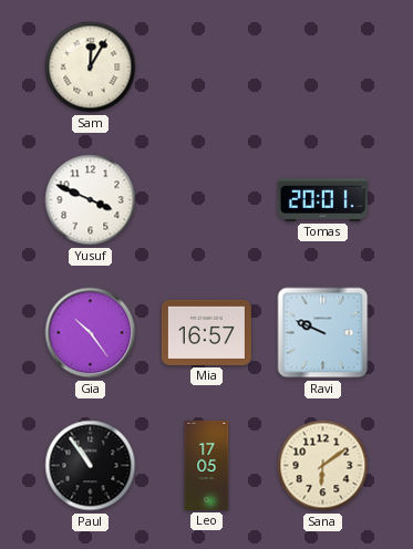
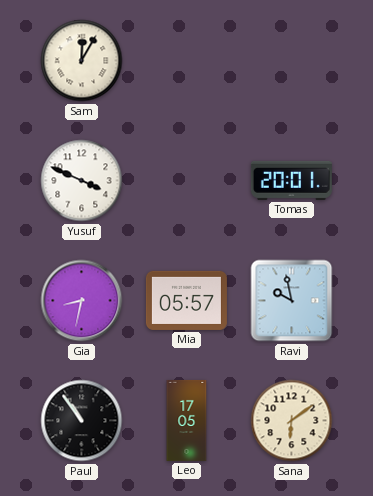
Gia: 10:24 -> 8:32
Mia: 16:57 -> 05:57
Ravi: 9:49 -> 9:58
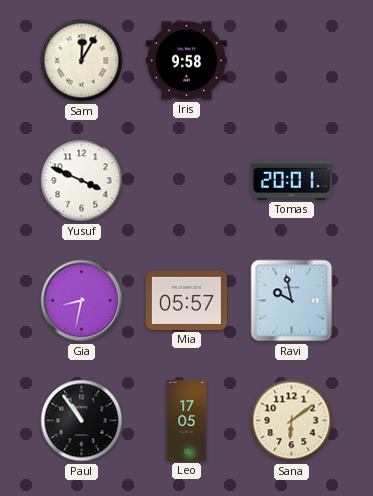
Iris: none -> 9:58
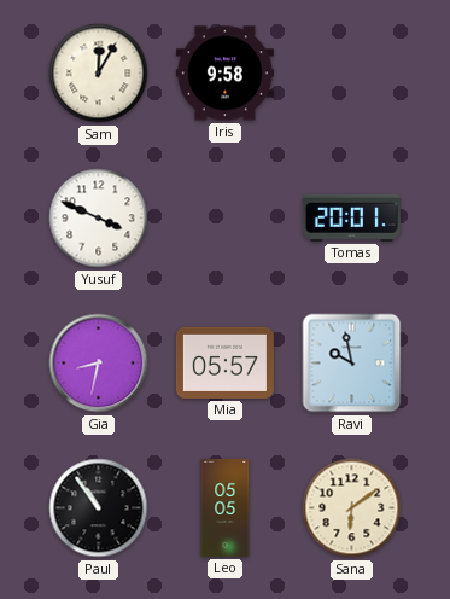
Leo: 17:05 -> 05:05
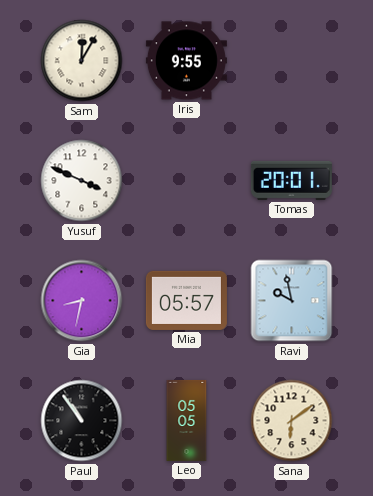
Iris: 9:58 -> 9:55
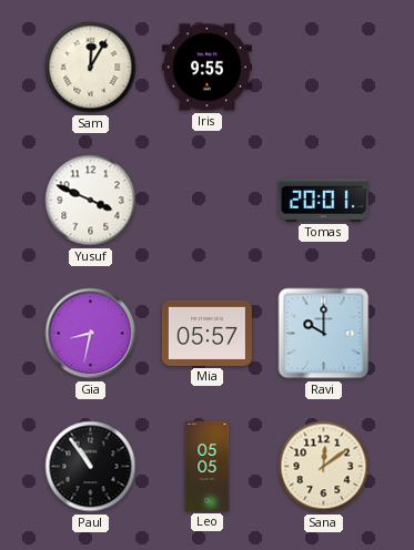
Ravi: 9:58 -> 10:00
Sana: 6:09 -> 12:09
